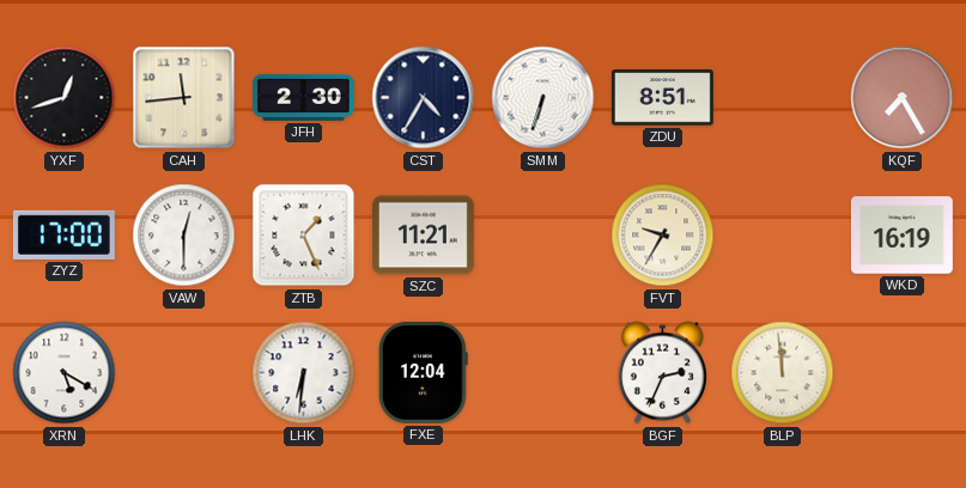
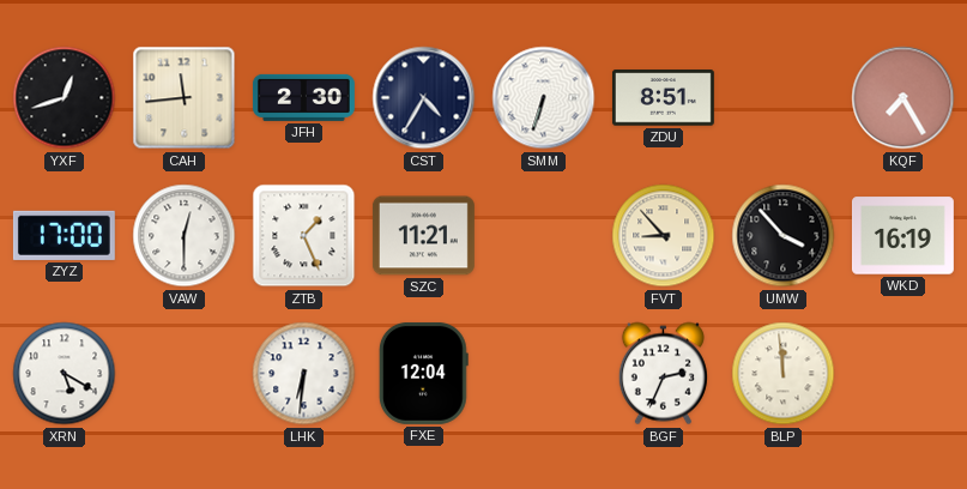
FVT: 9:35 -> 8:53
UMW: none -> 3:53
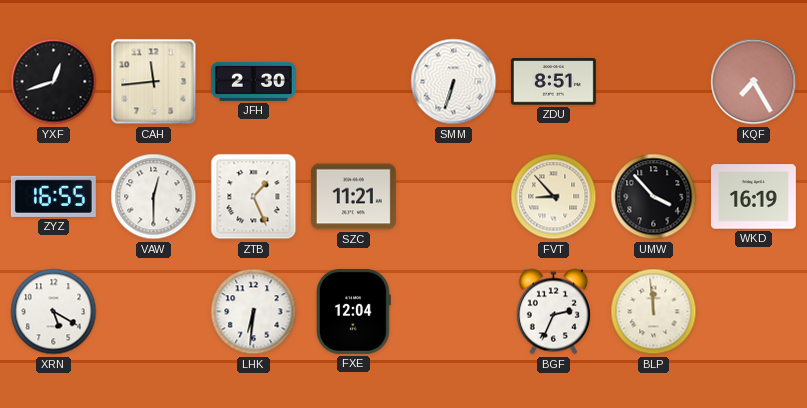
CST: 4:35 -> none
ZYZ: 17:00 -> 16:55
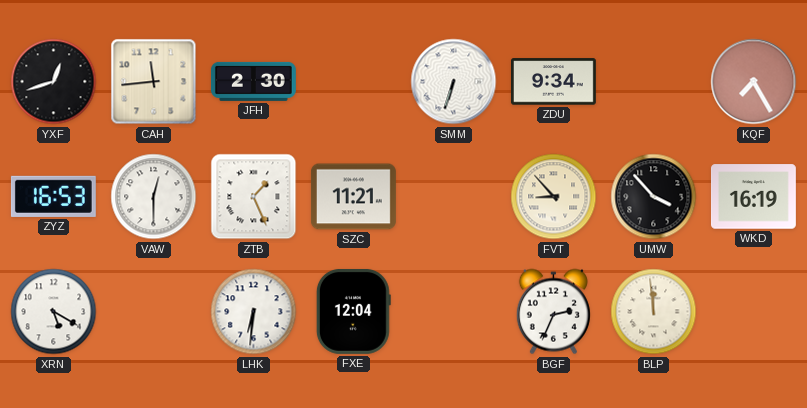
ZDU: 8:51 -> 9:34
ZYZ: 16:55 -> 16:53
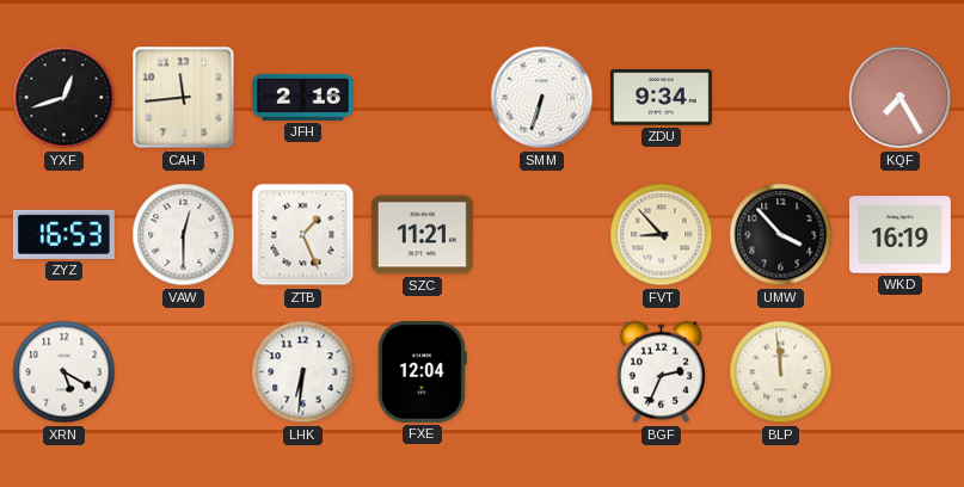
JFH: 2:30 -> 2:16
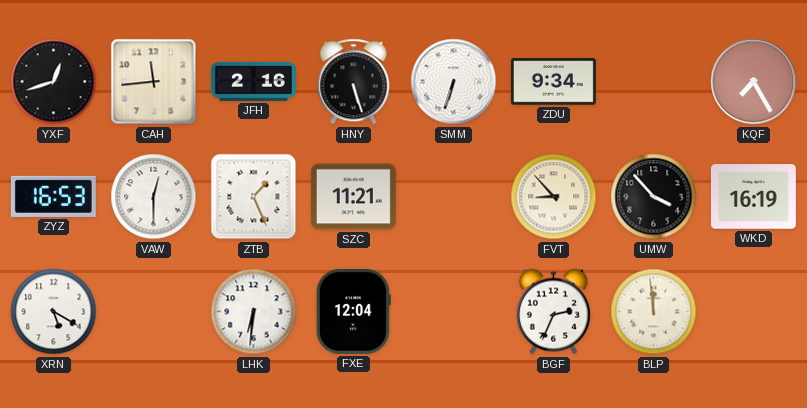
HNY: none -> 5:27
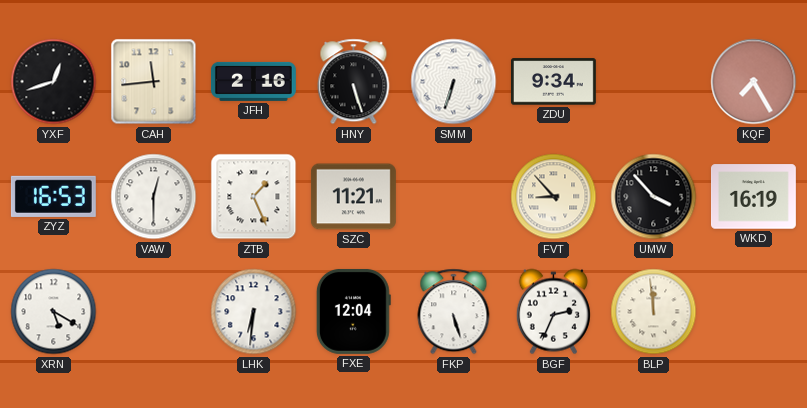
FKP: none -> 5:27
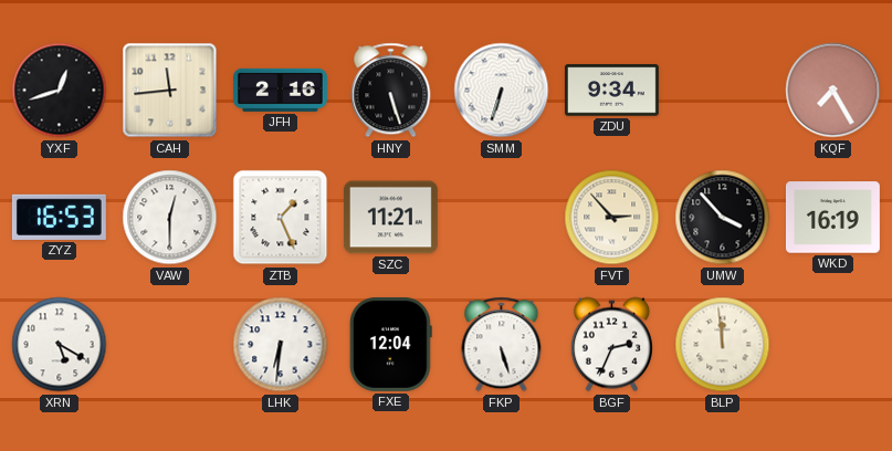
FVT: 8:53 -> 2:53
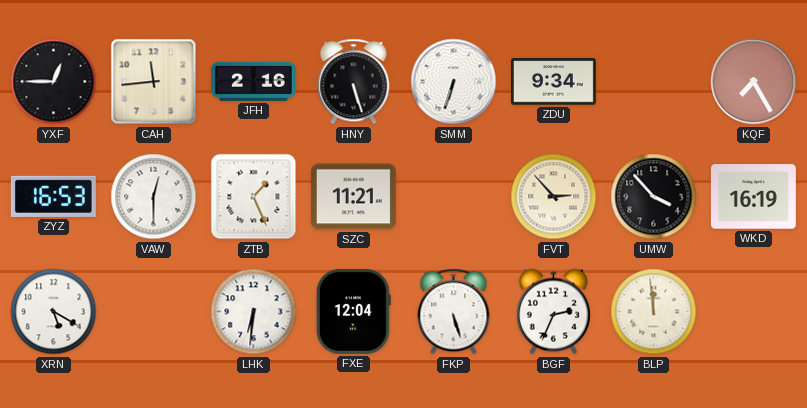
YXF: 12:42 -> 12:45
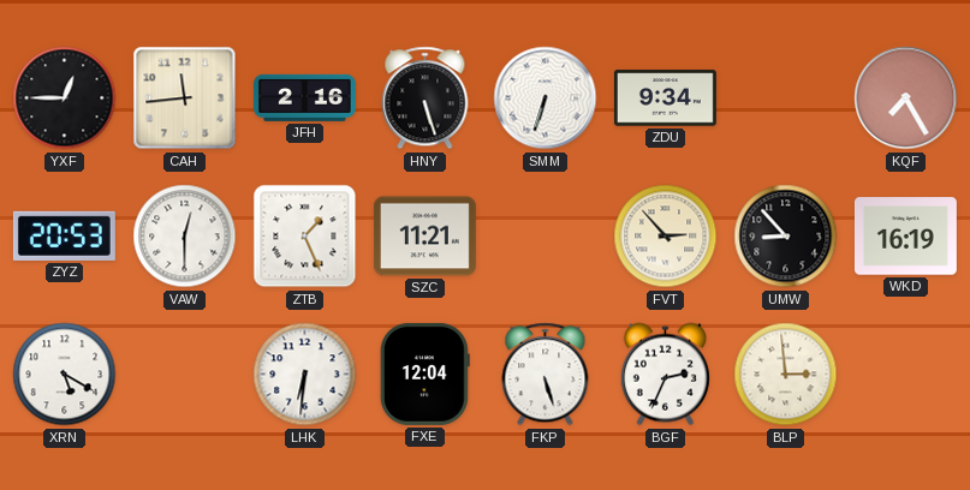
ZYZ: 16:53 -> 20:53
UMW: 3:53 -> 8:53
BLP: 11:59 -> 2:59
